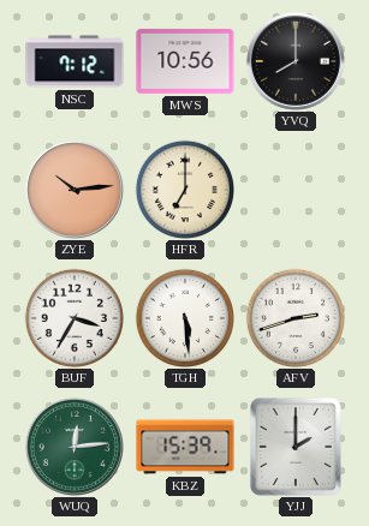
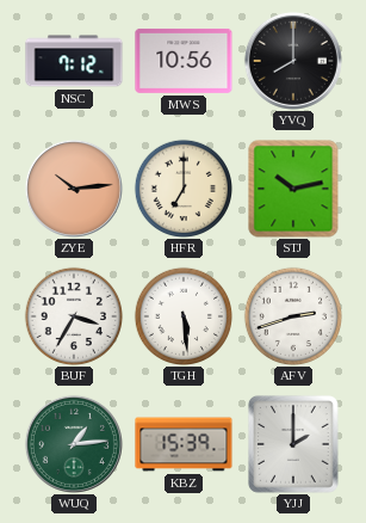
STJ: none -> 10:13
WUQ: 12:14 -> 1:14
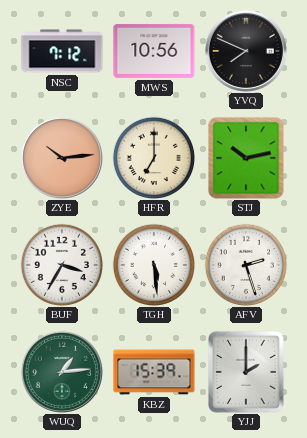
YVQ: 8:00 -> 7:49
AFV: 2:42 -> 2:27
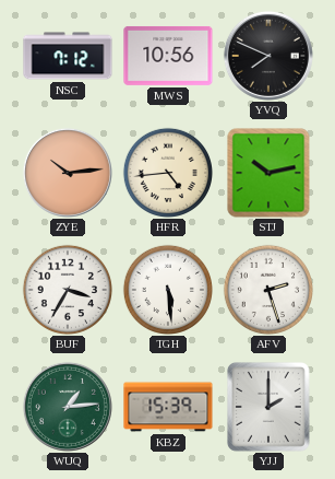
HFR: 7:00 -> 4:44
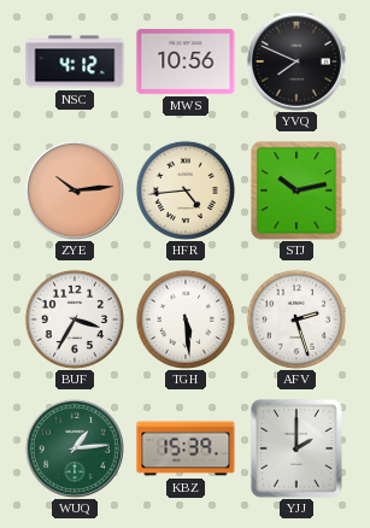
NSC: 7:12 -> 4:12
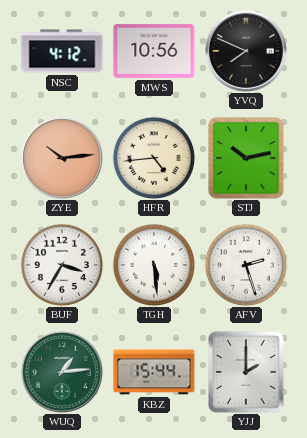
KBZ: 15:39 -> 15:44
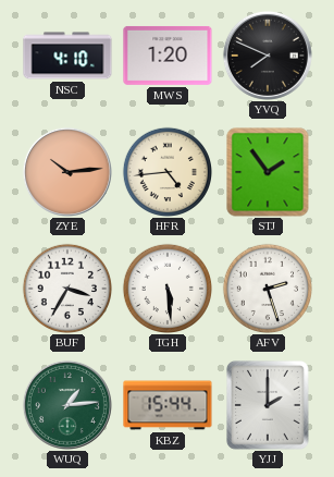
NSC: 4:12 -> 4:10
MWS: 10:56 -> 1:20
STJ: 10:13 -> 1:54
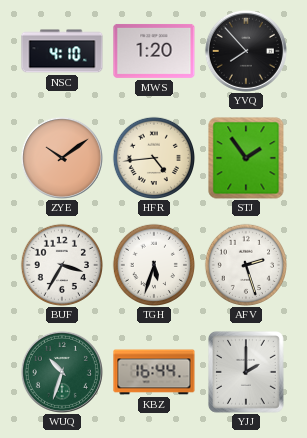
YVQ: 7:49 -> 7:53
ZYE: 10:14 -> 10:09
TGH: 5:29 -> 5:33
WUQ: 1:14 -> 10:33
KBZ: 15:44 -> 16:44
